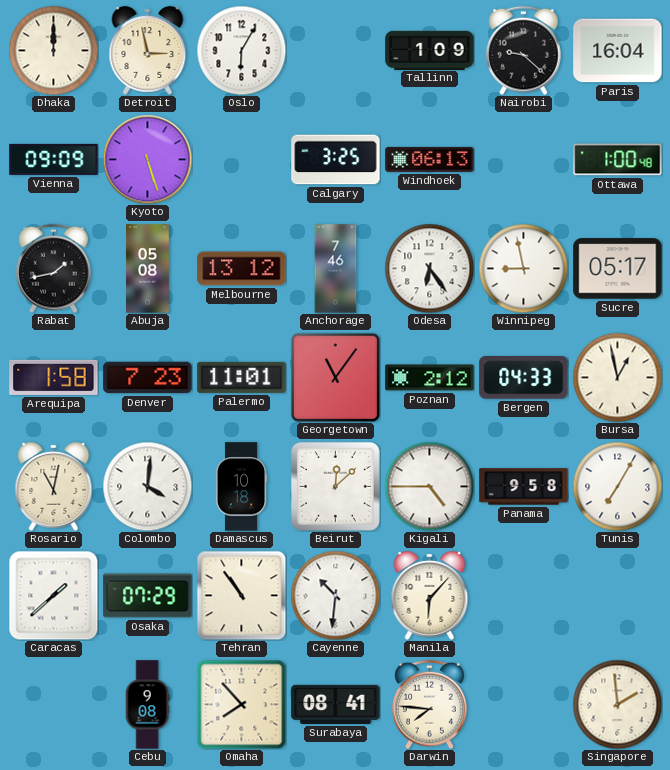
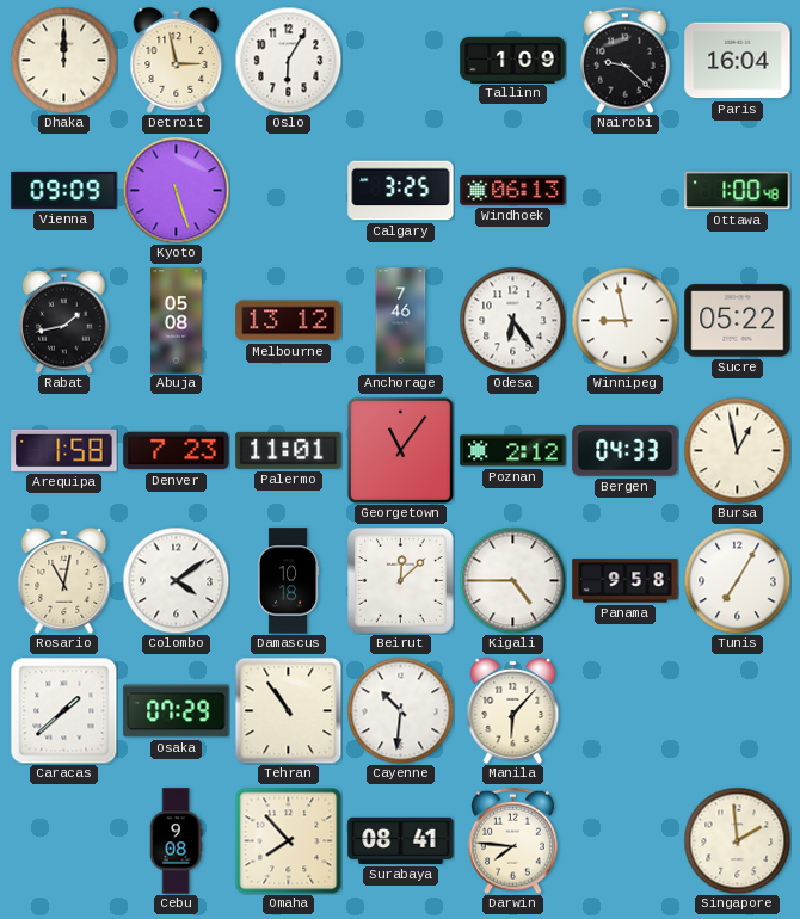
Sucre: 05:17 -> 05:22
Colombo: 4:01 -> 4:09
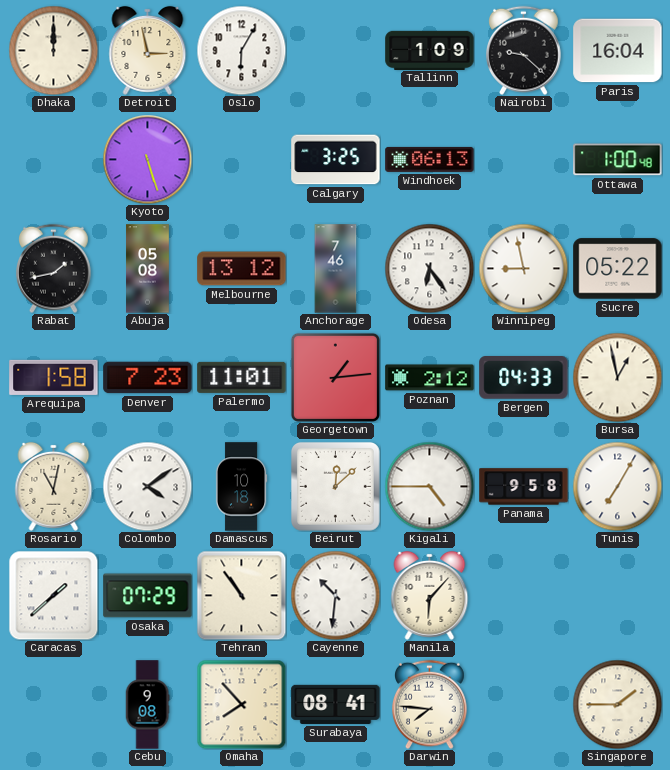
Vienna: 09:09 -> none
Georgetown: 11:06 -> 1:14
Singapore: 1:59 -> 1:45
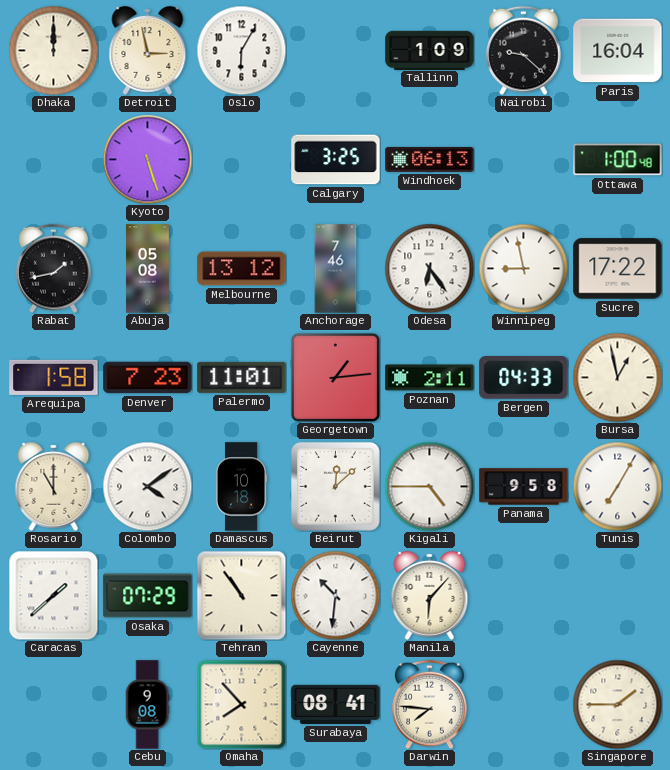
Sucre: 05:22 -> 17:22
Poznan: 2:12 -> 2:11
Rosario: 11:02 -> 11:00
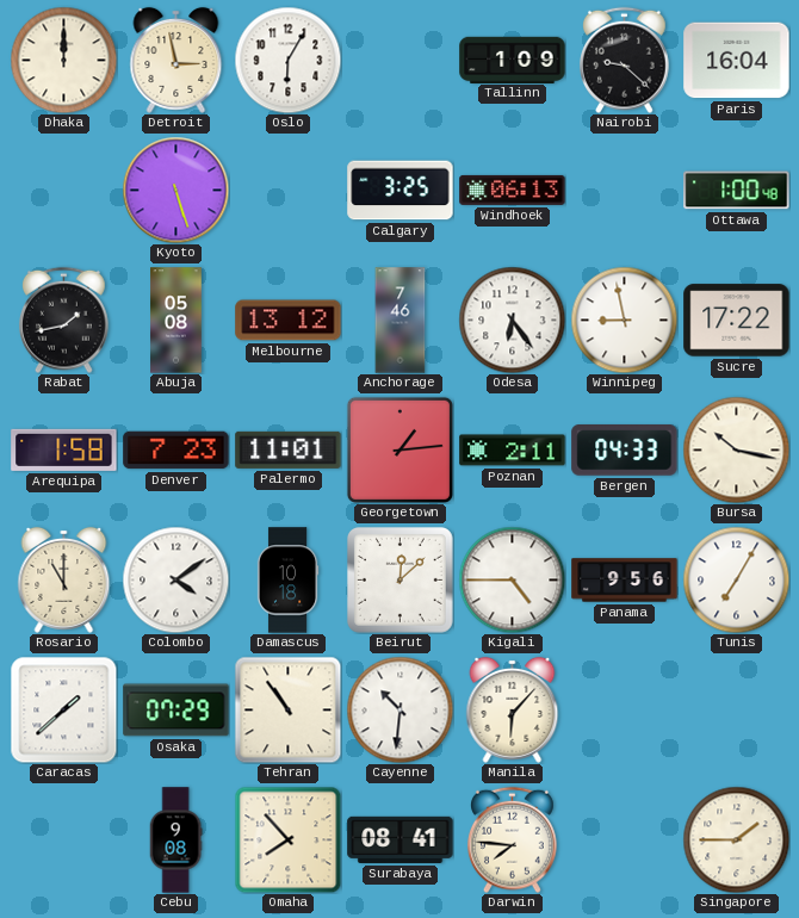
Bursa: 12:58 -> 10:17
Panama: 9:58 -> 9:56
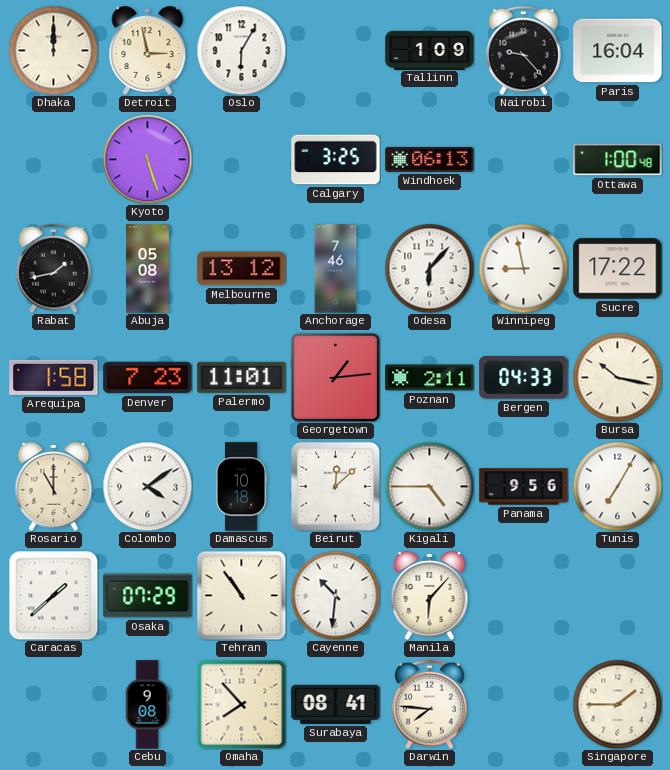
Nairobi: 9:22 -> 9:23
Odesa: 6:24 -> 6:07
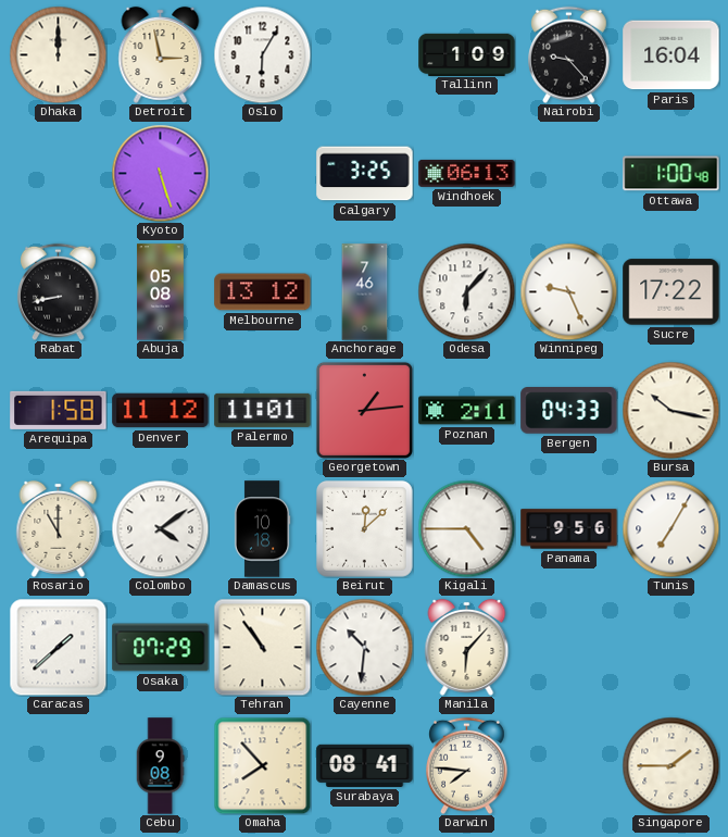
Rabat: 1:43 -> 8:43
Winnipeg: 8:58 -> 9:26
Denver: 7:23 -> 11:12
